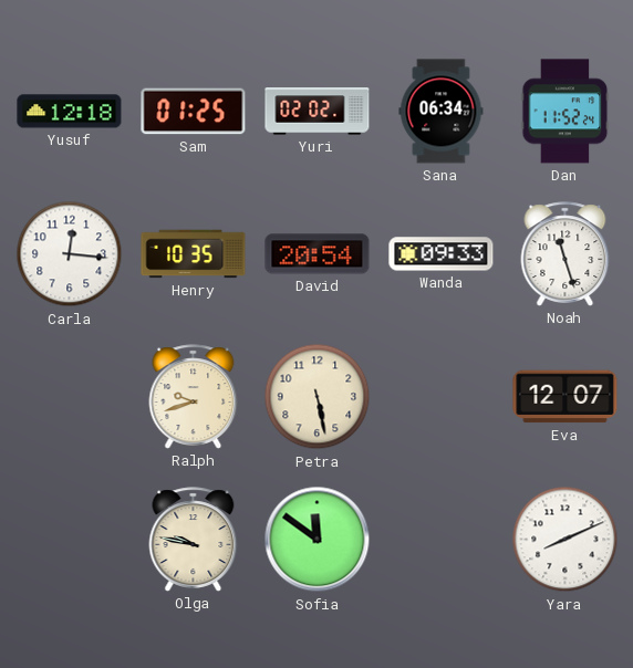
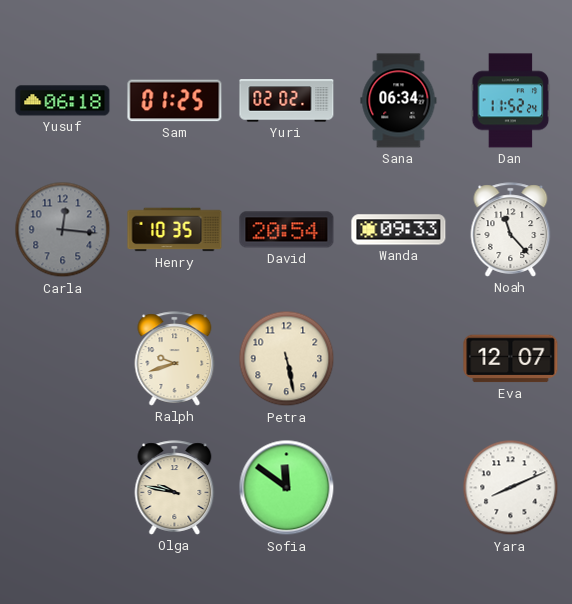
Yusuf: 12:18 -> 06:18
Carla dial: white -> grey
Noah: 11:27 -> 11:23
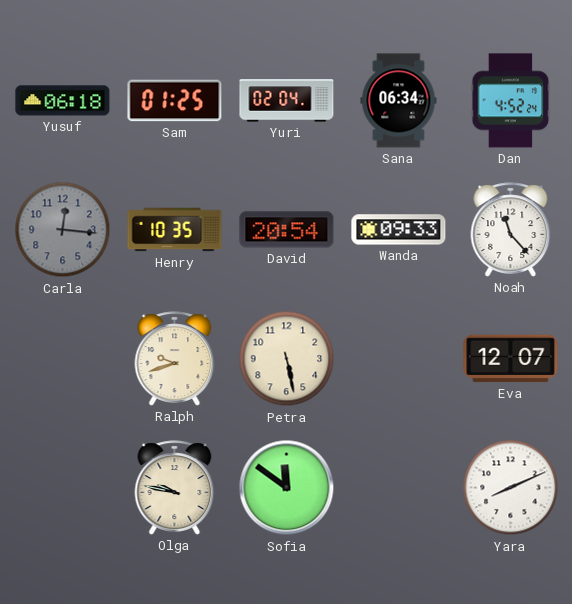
Yuri: 02:02 -> 02:04
Dan: 11:52 -> 4:52
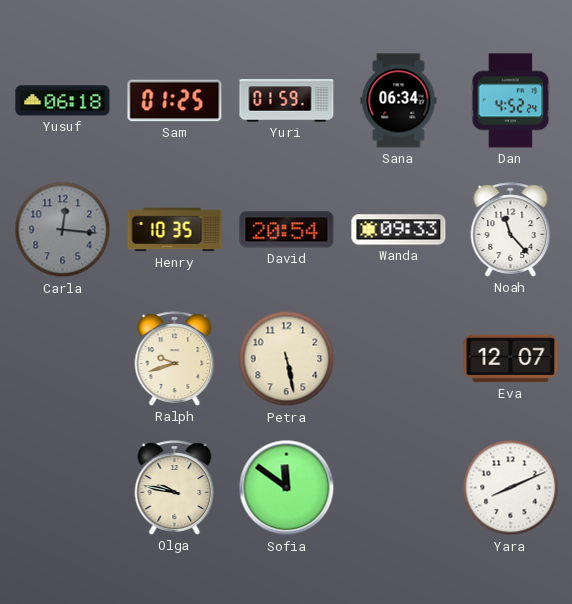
Yuri: 02:04 -> 01:59
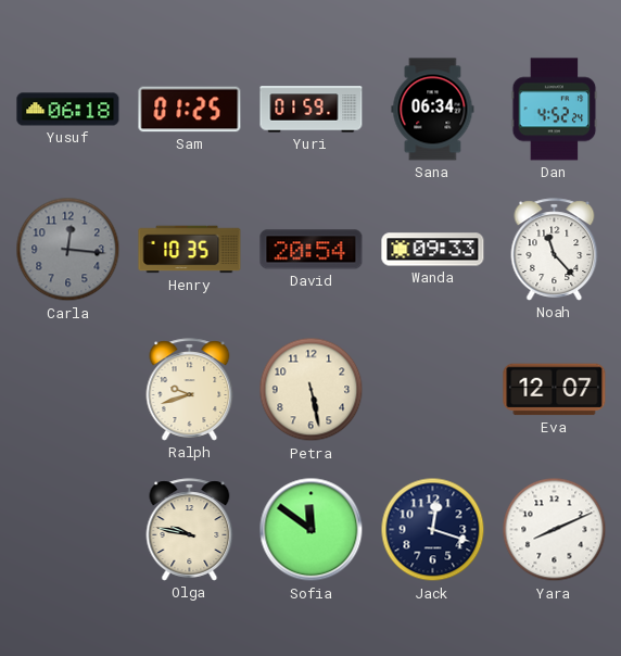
Jack: none -> 12:18
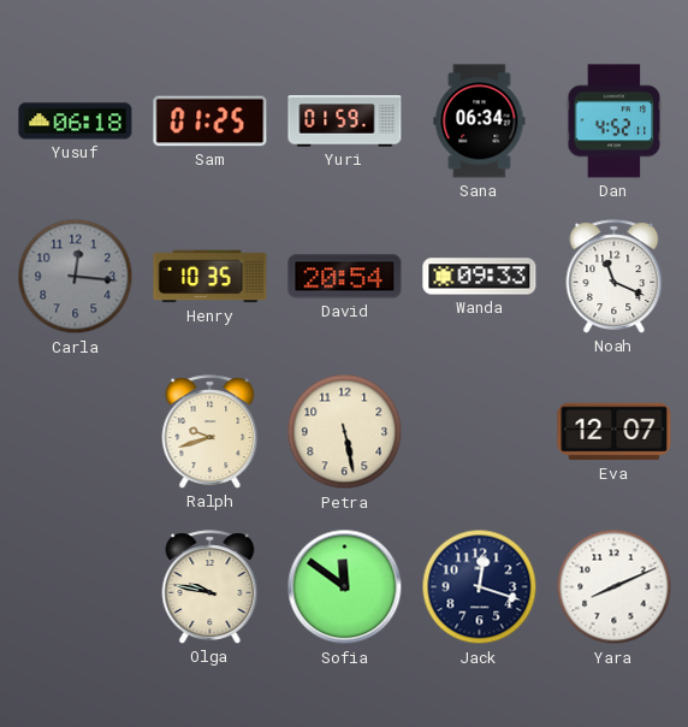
Dan: 4:52:24 -> 4:52:11
Noah: 11:23 -> 11:19
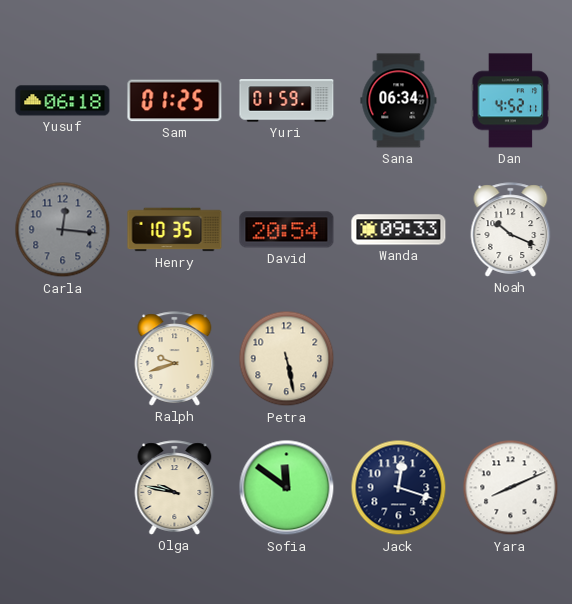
Noah: 11:19 -> 10:19
Eva: 12:07 -> none
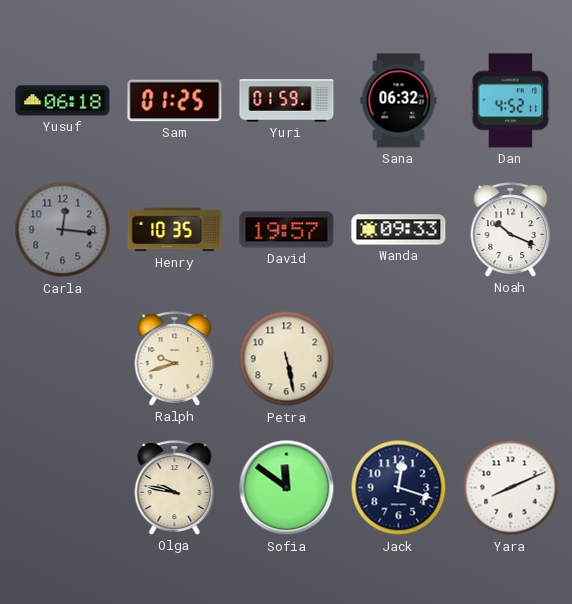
Sana: 06:34 -> 06:32
David: 20:54 -> 19:57
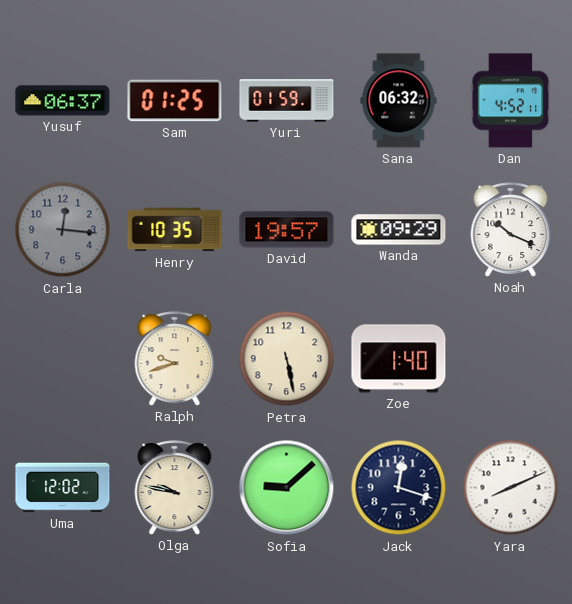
Yusuf: 06:18 -> 06:37
Wanda: 09:33 -> 09:29
Zoe: none -> 1:40
Uma: none -> 12:02
Sofia: 11:51 -> 9:08
